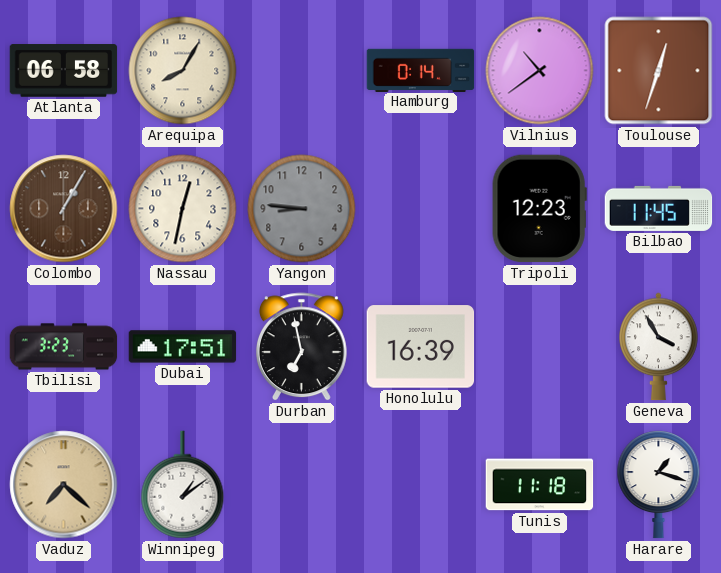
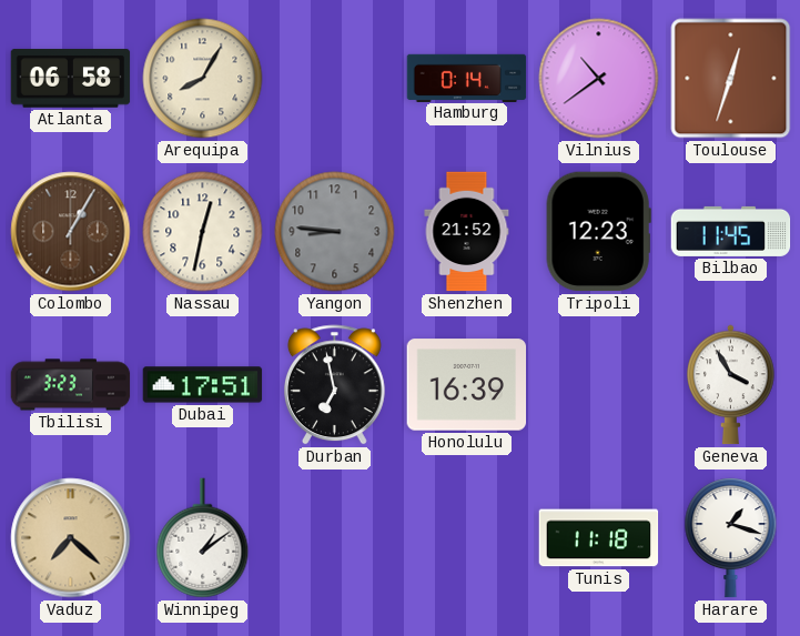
Shenzhen: none -> 21:52
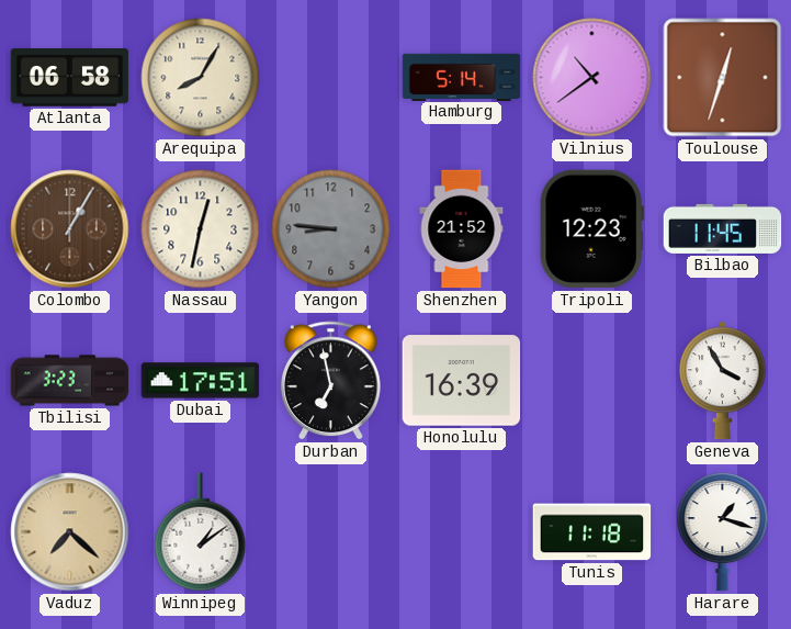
Hamburg: 0:14 -> 5:14
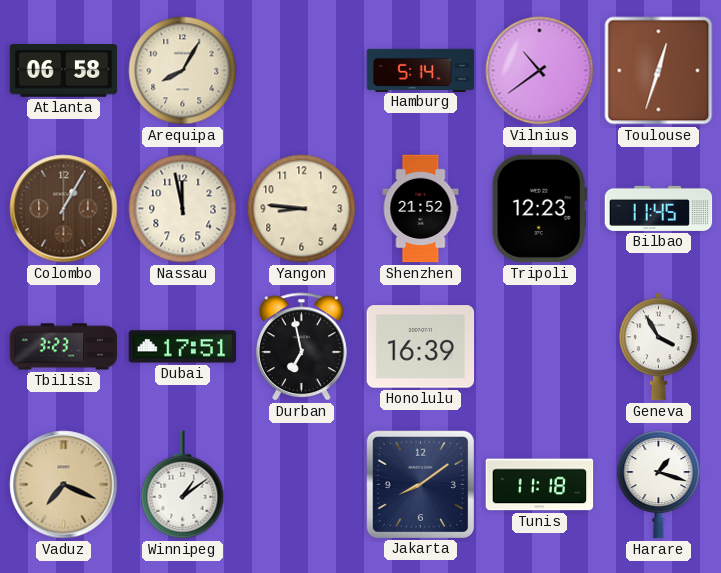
Nassau: 12:32 -> 11:58
Yangon dial: grey -> cream
Vaduz: 7:22 -> 7:19
Jakarta: none -> 8:09
